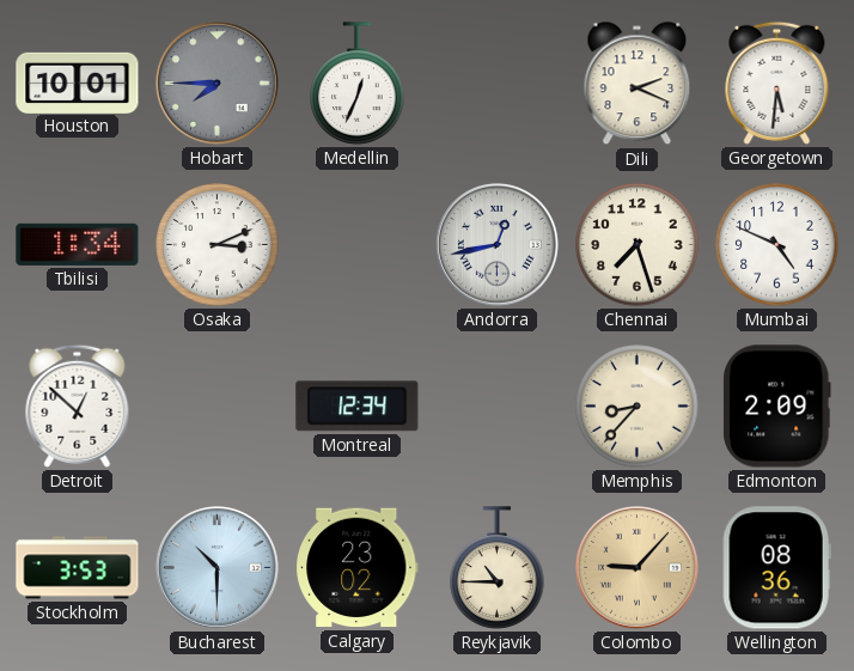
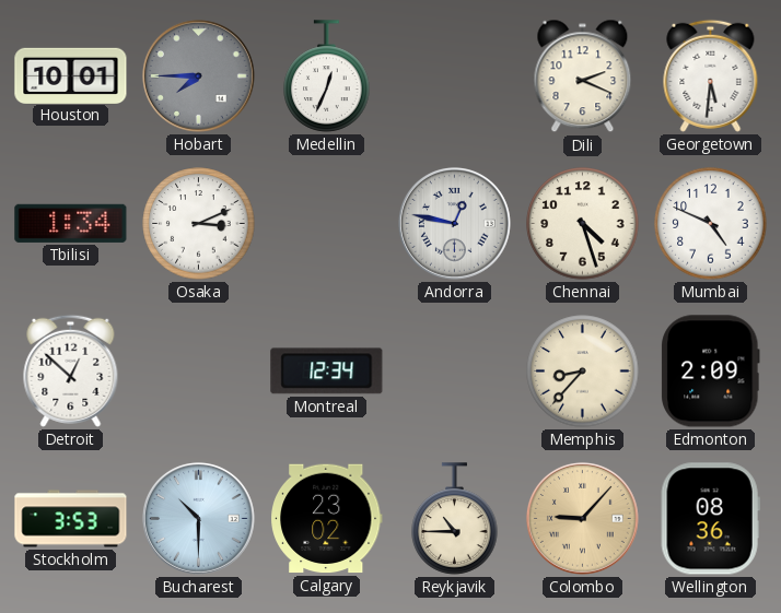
Andorra: 12:43 -> 12:47
Chennai: 7:27 -> 4:27
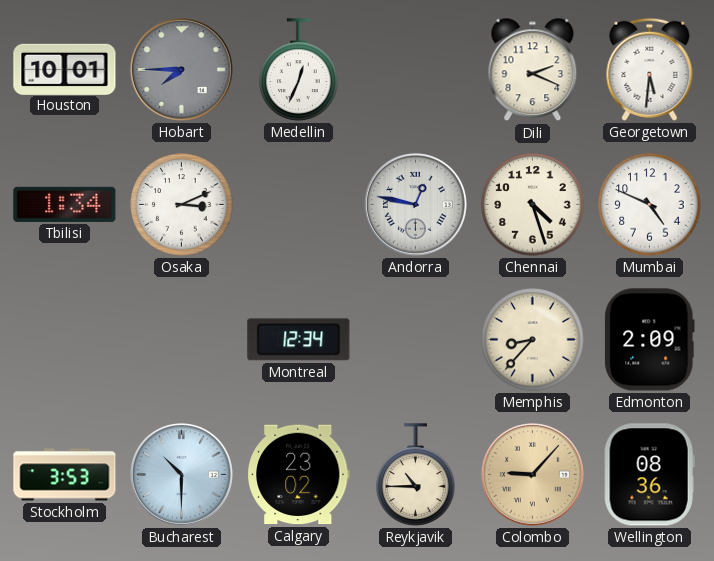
Detroit: 12:52 -> none
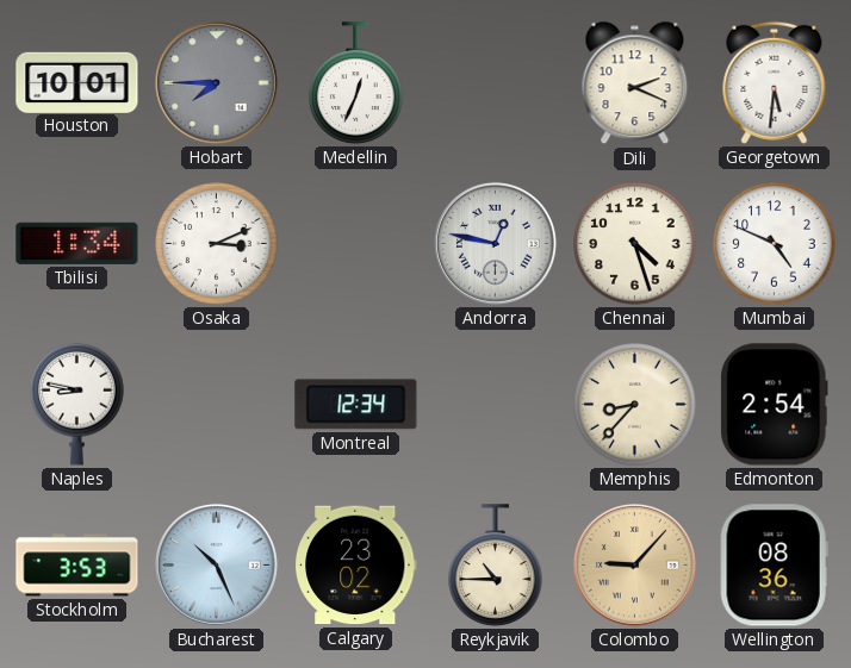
Naples: none -> 8:47
Edmonton: 2:09 -> 2:54
Bucharest: 10:30 -> 10:26
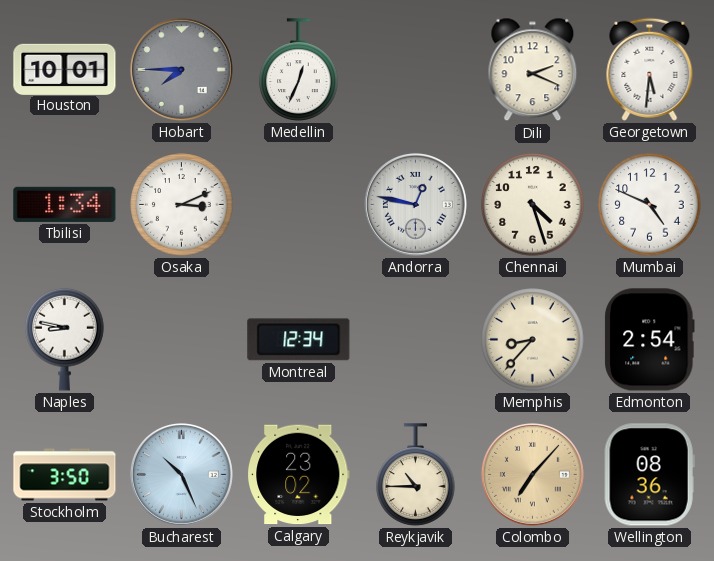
Stockholm: 3:53 -> 3:50
Colombo: 9:07 -> 7:07
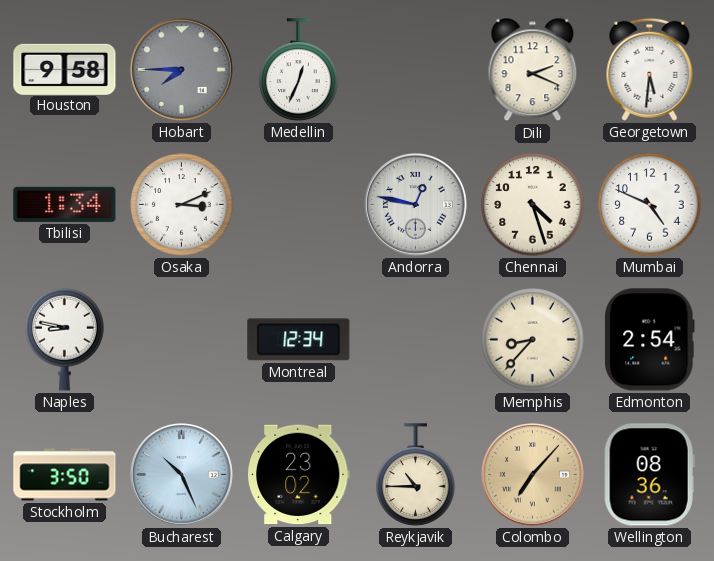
Houston: 10:01 -> 9:58
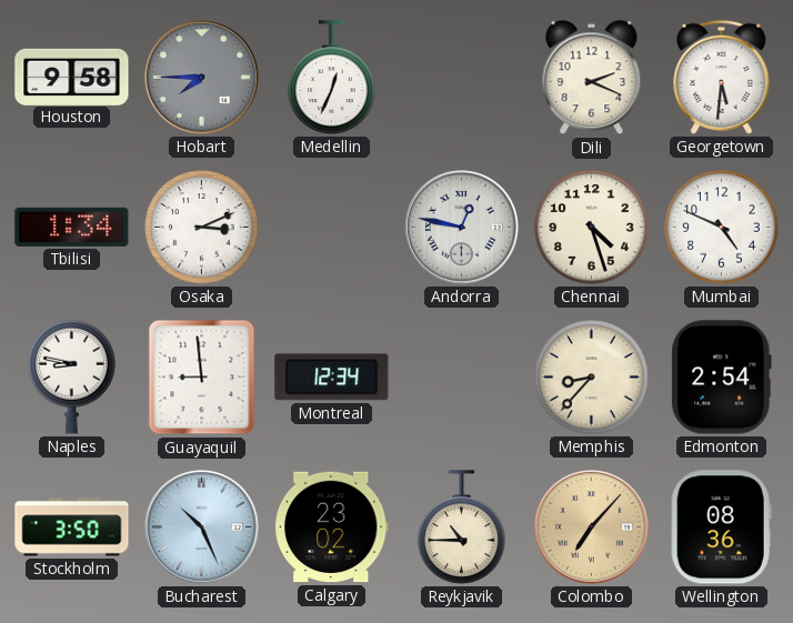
Guayaquil: none -> 8:59
